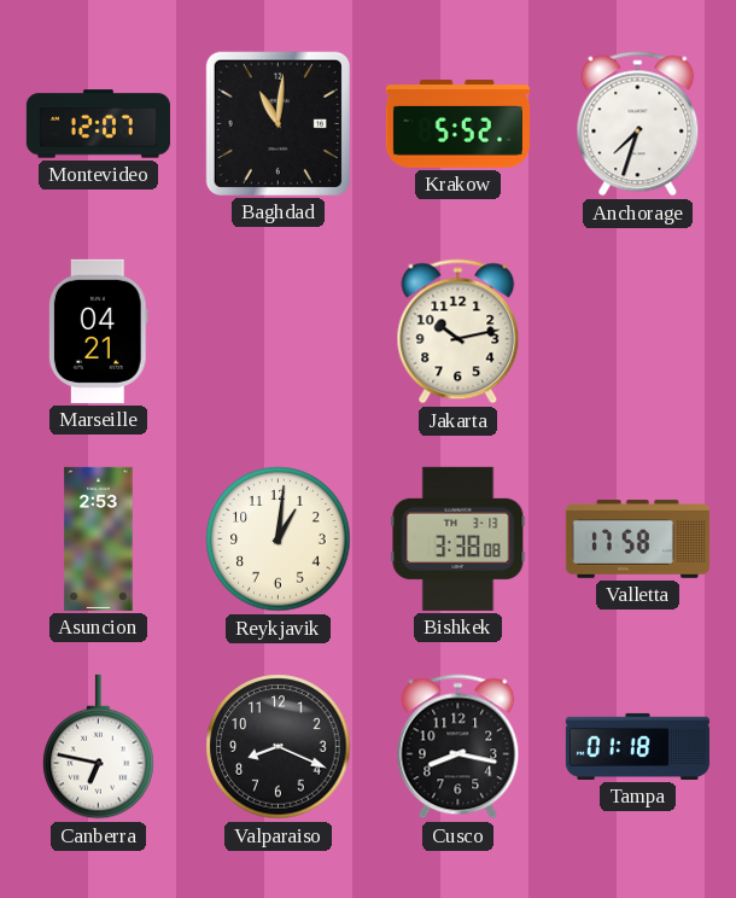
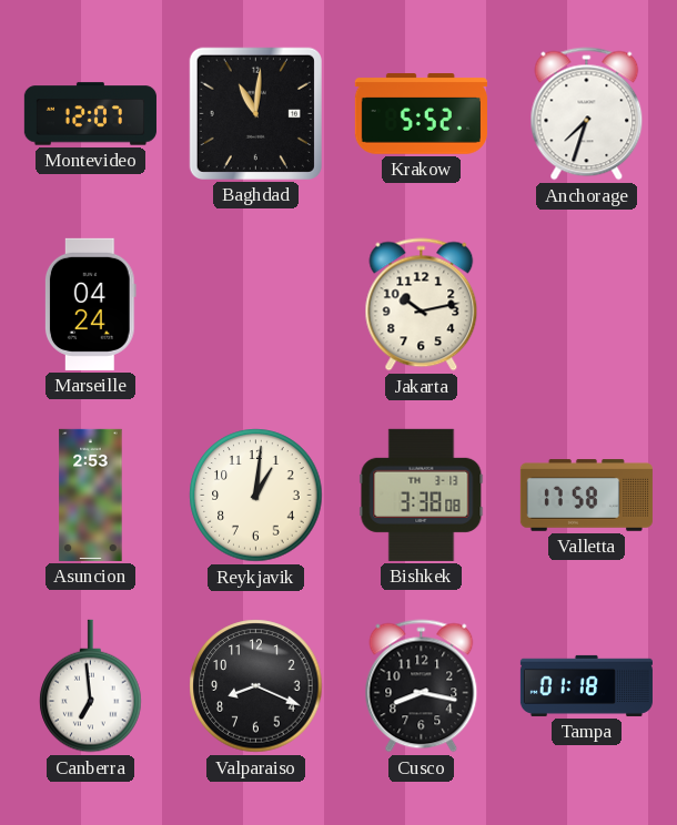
Marseille: 04:21 -> 04:24
Canberra: 6:47 -> 6:59
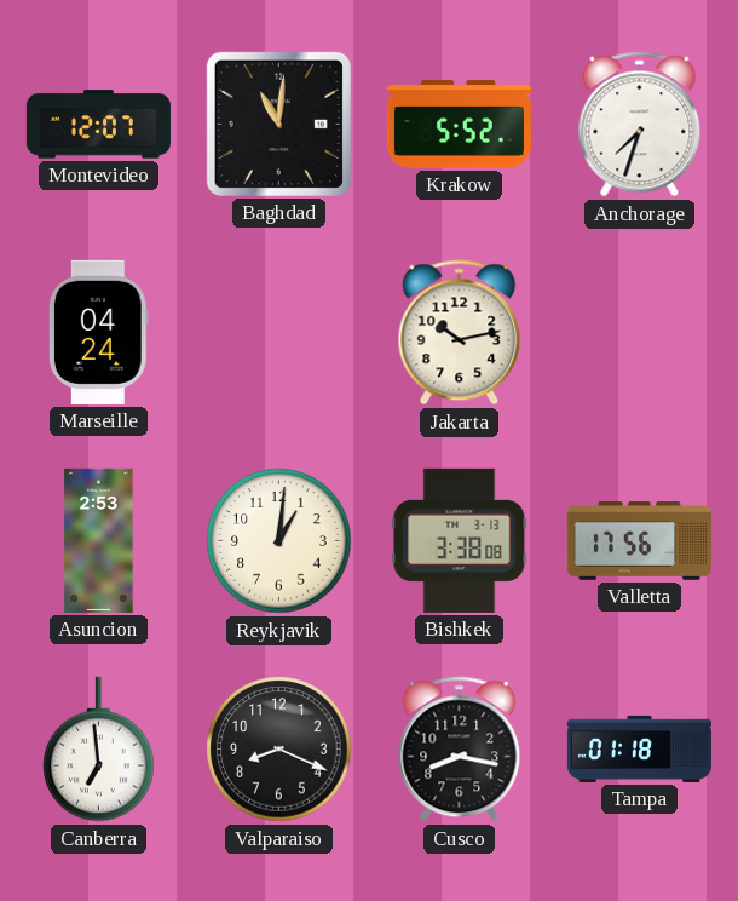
Valletta: 17:58 -> 17:56
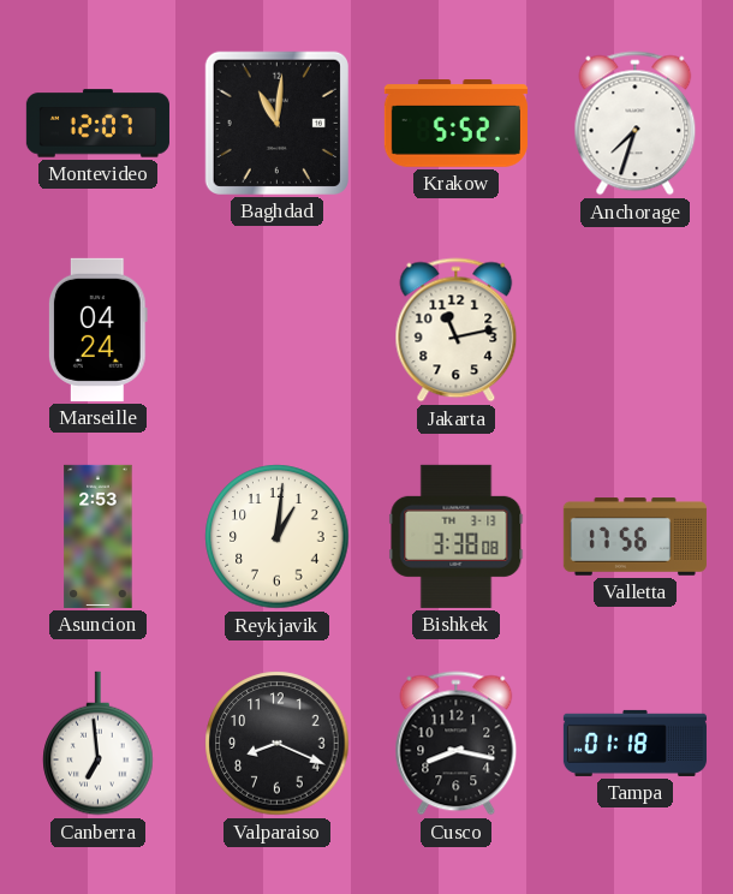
Jakarta: 10:13 -> 11:13
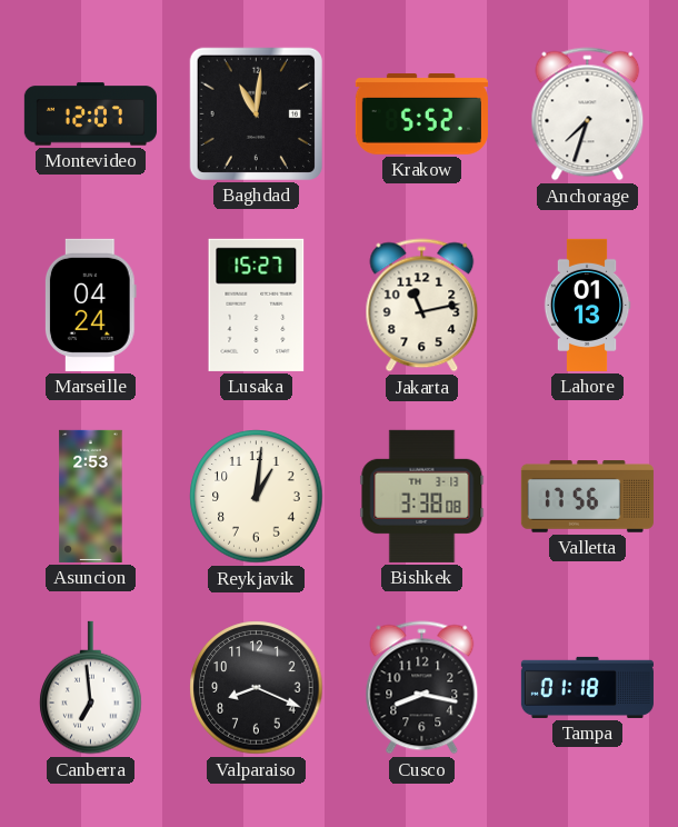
Lusaka: none -> 15:27
Lahore: none -> 01:13
